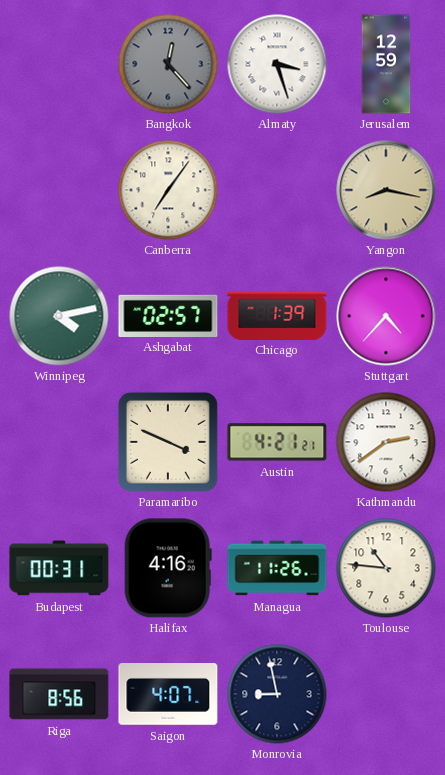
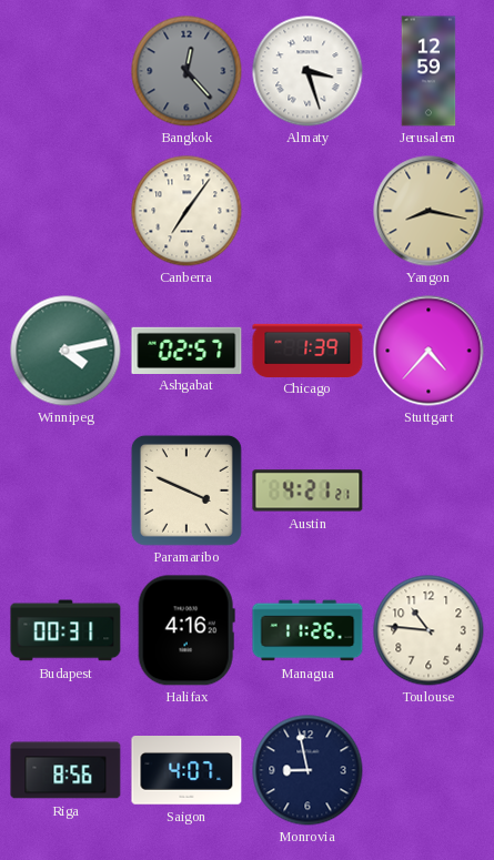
Kathmandu: 2:39 -> none
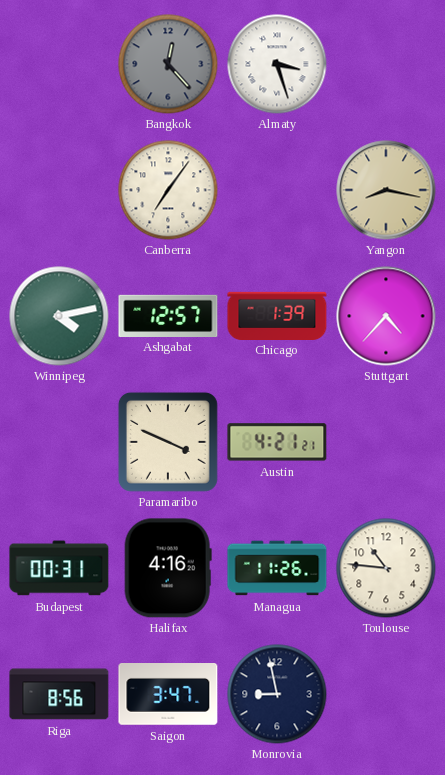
Jerusalem: 12:59 -> none
Ashgabat: 02:57 -> 12:57
Saigon: 4:07 -> 3:47
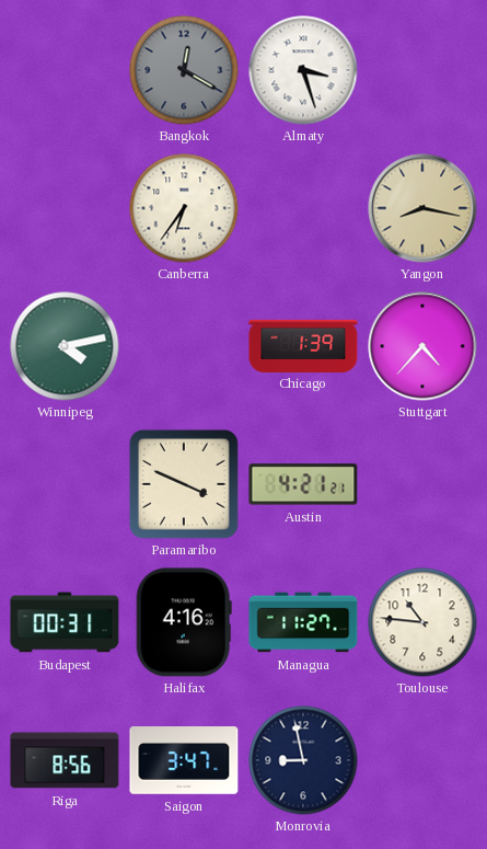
Bangkok: 12:23 -> 12:20
Canberra: 7:06 -> 6:36
Ashgabat: 12:57 -> none
Managua: 11:26 -> 11:27
